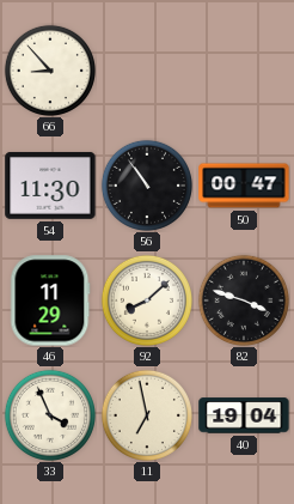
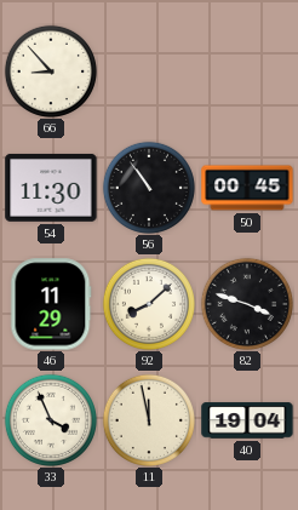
50: 00:47 -> 00:45
11: 6:58 -> 11:58
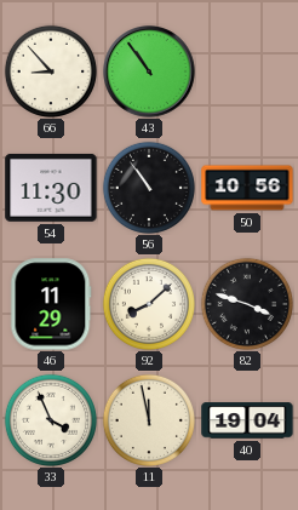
43: none -> 10:54
50: 00:45 -> 10:56
